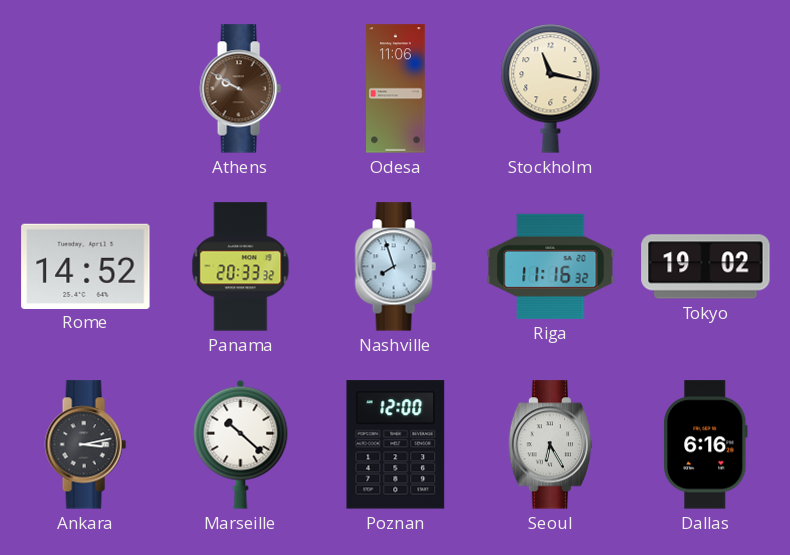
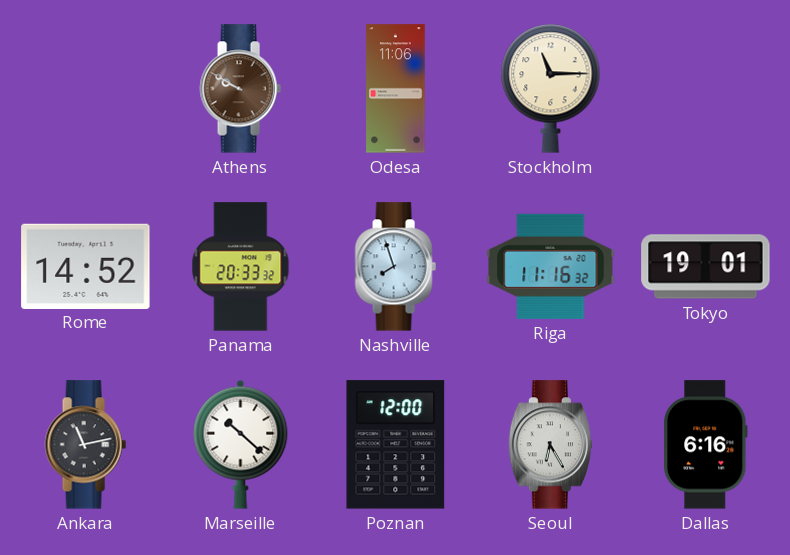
Stockholm: 11:17 -> 11:15
Tokyo: 19:02 -> 19:01
Ankara: 3:13 -> 11:13
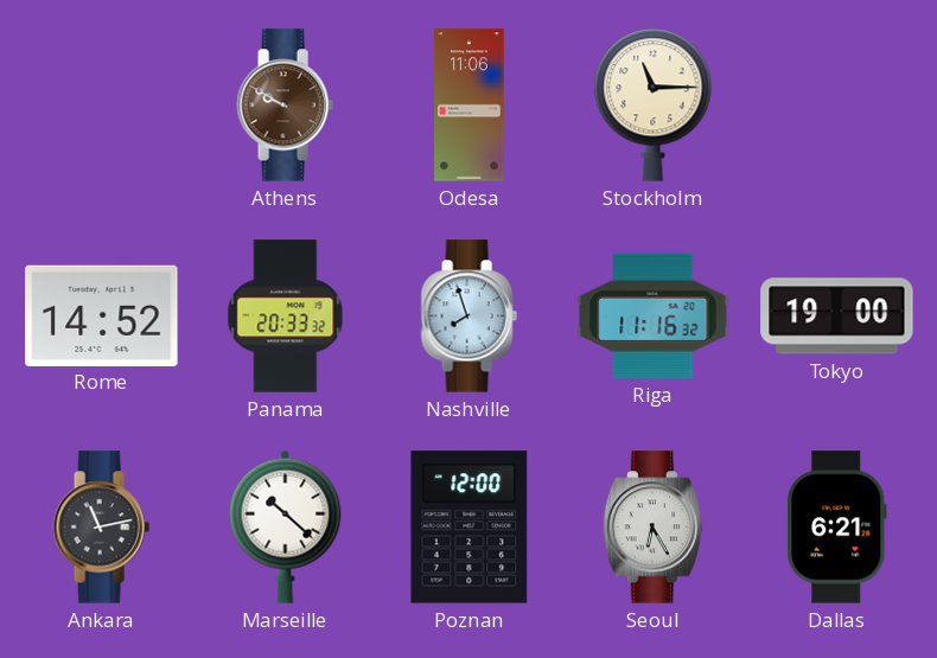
Tokyo: 19:01 -> 19:00
Dallas: 6:16 -> 6:21
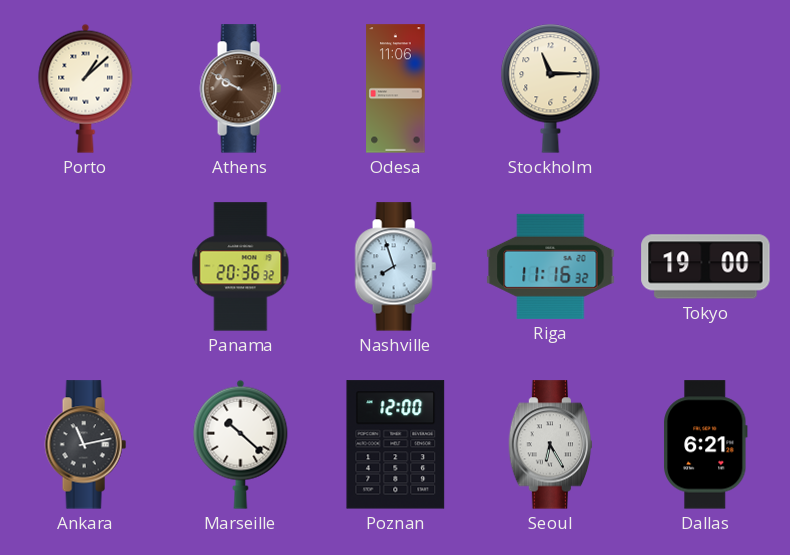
Porto: none -> 1:08
Rome: 14:52 -> none
Panama: 20:33 -> 20:36
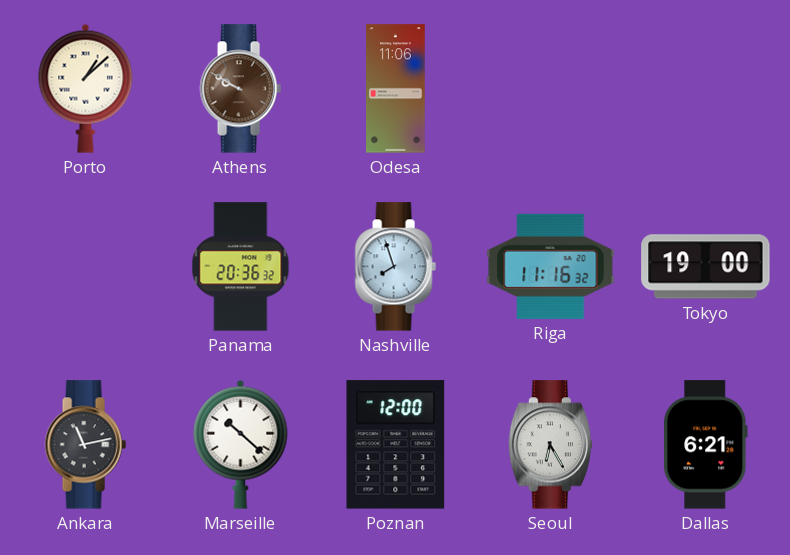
Stockholm: 11:15 -> none
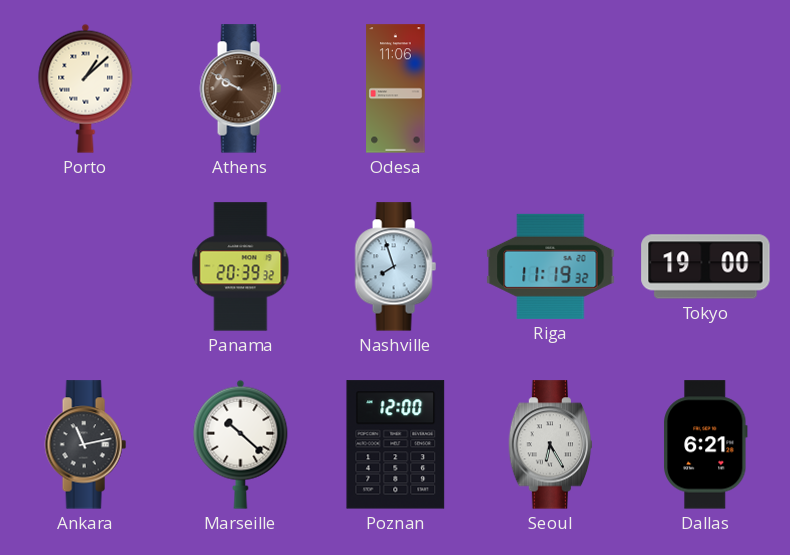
Panama: 20:36 -> 20:39
Riga: 11:16 -> 11:19
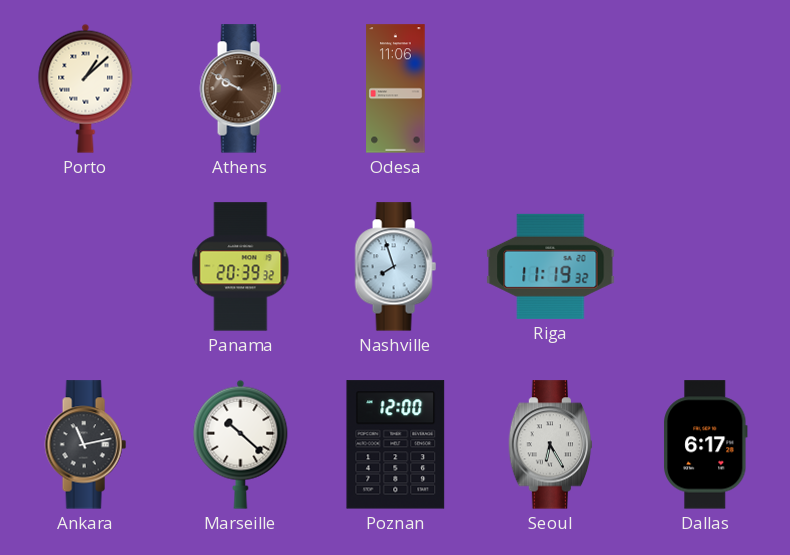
Tokyo: 19:00 -> none
Dallas: 6:21 -> 6:17
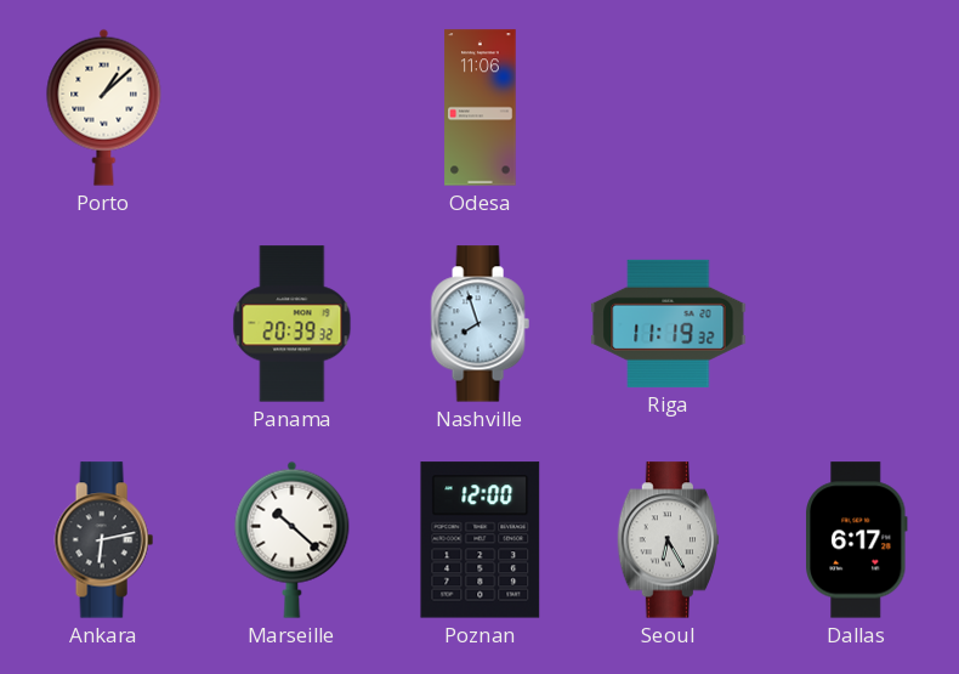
Athens: 9:50 -> none
Ankara: 11:13 -> 6:13
